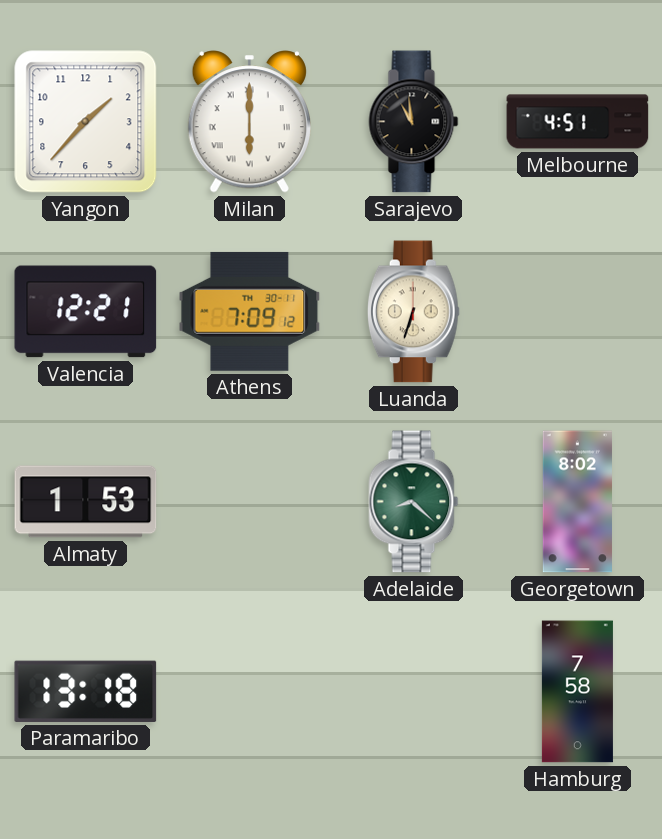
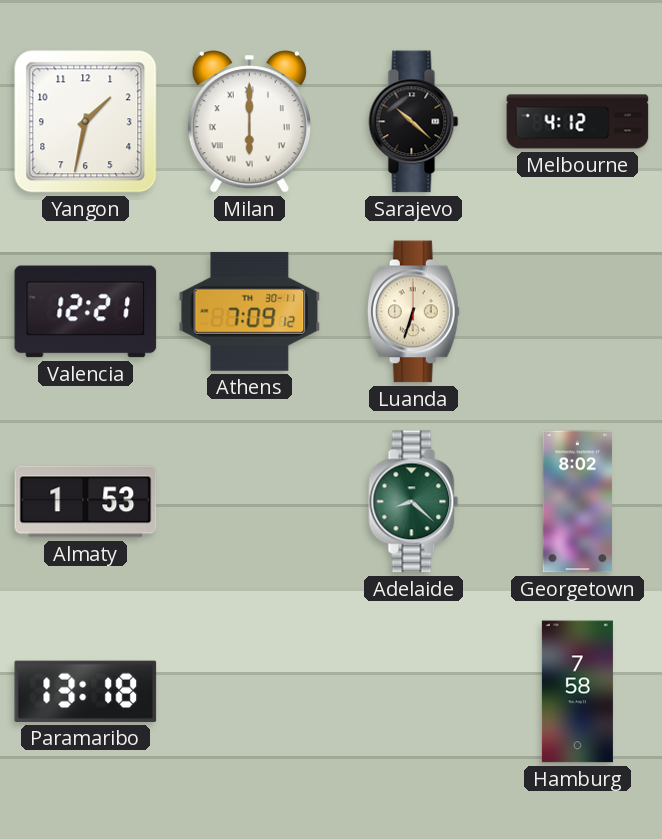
Yangon: 1:37 -> 1:32
Sarajevo: 10:59 -> 10:22
Melbourne: 4:51 -> 4:12
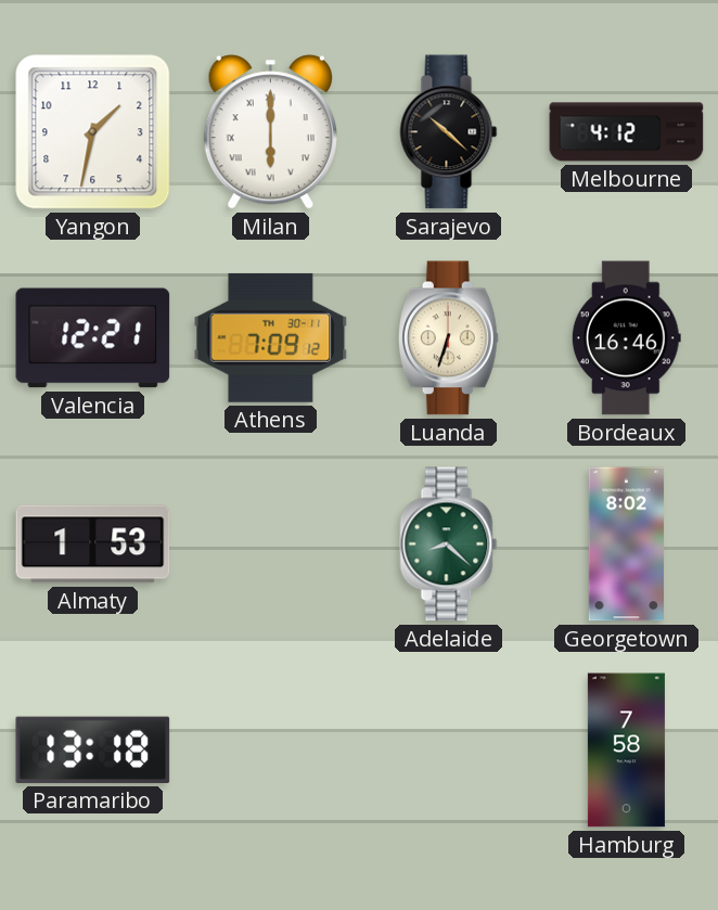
Bordeaux: none -> 16:46
